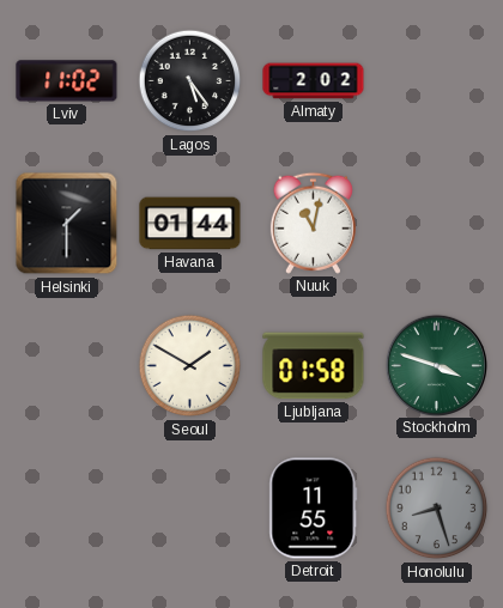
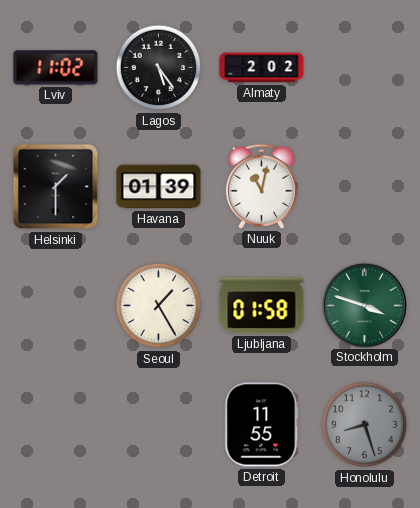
Havana: 01:44 -> 01:39
Seoul: 1:50 -> 1:25
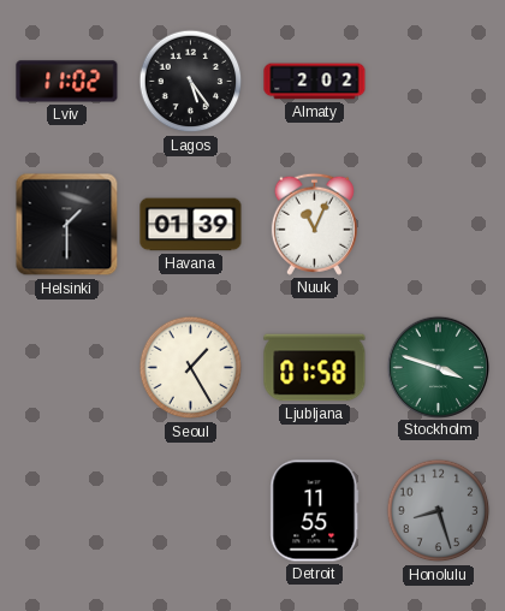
Nuuk: 11:02 -> 11:04
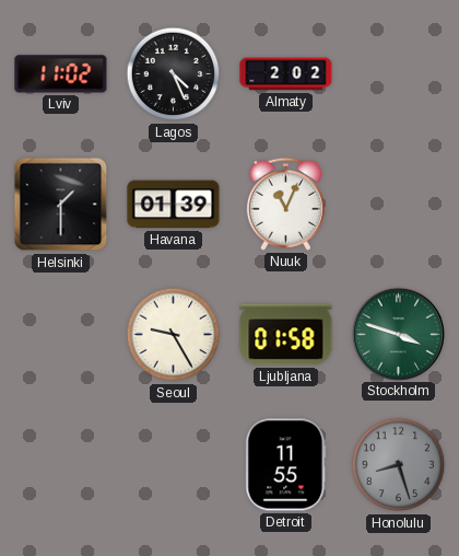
Lagos: 5:24 -> 4:26
Seoul: 1:25 -> 9:25
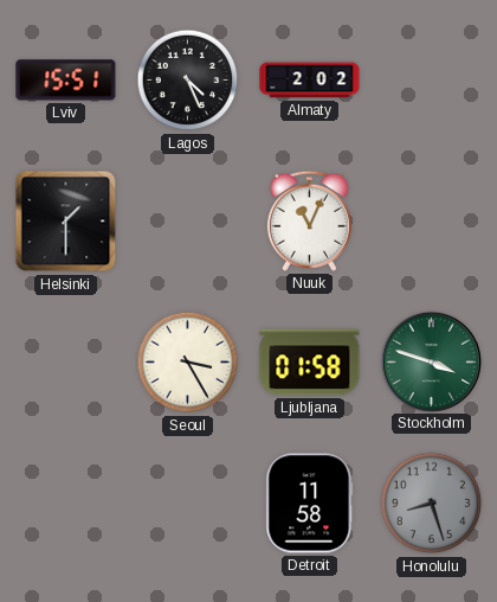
Lviv: 11:02 -> 15:51
Havana: 01:39 -> none
Seoul: 9:25 -> 3:25
Detroit: 11:55 -> 11:58
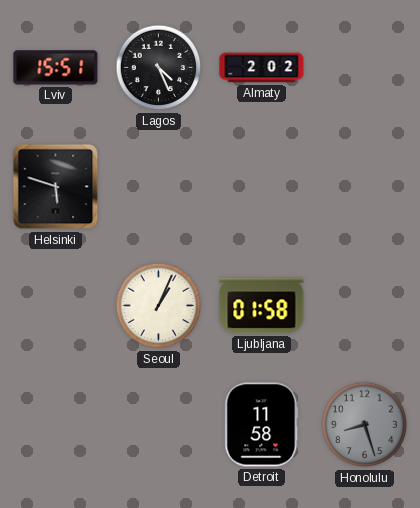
Helsinki: 1:30 -> 5:48
Nuuk: 11:04 -> none
Seoul: 3:25 -> 1:04
Stockholm: 3:48 -> none
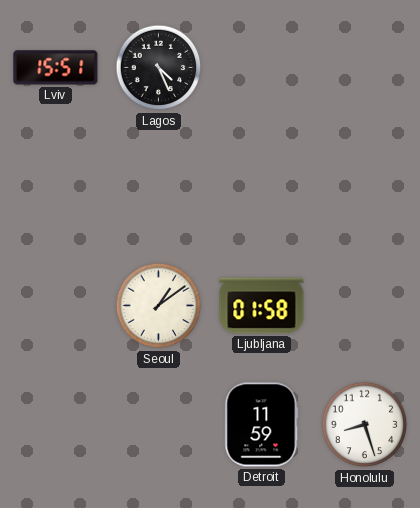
Almaty: 2:02 -> none
Helsinki: 5:48 -> none
Seoul: 1:04 -> 1:09
Detroit: 11:58 -> 11:59
Honolulu dial: grey -> white
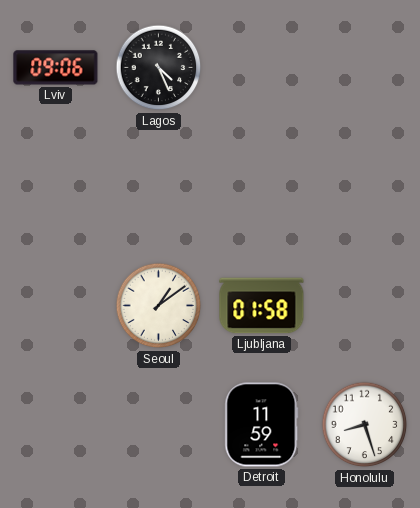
Lviv: 15:51 -> 09:06
